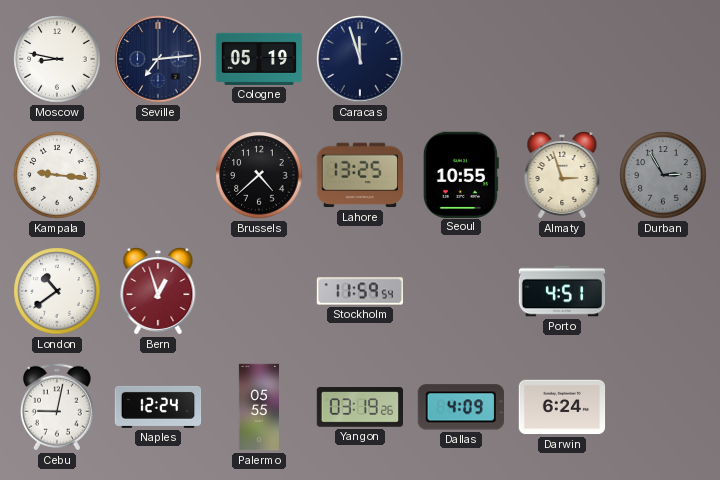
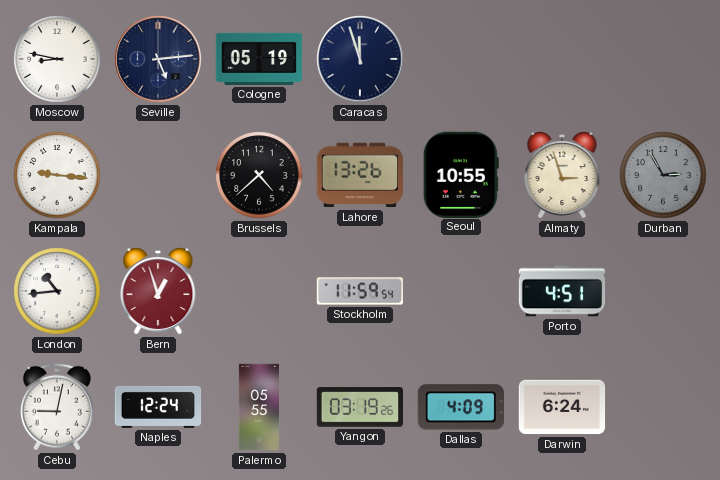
Seville: 7:14 -> 5:14
Lahore: 13:25 -> 13:26
London: 10:39 -> 10:44
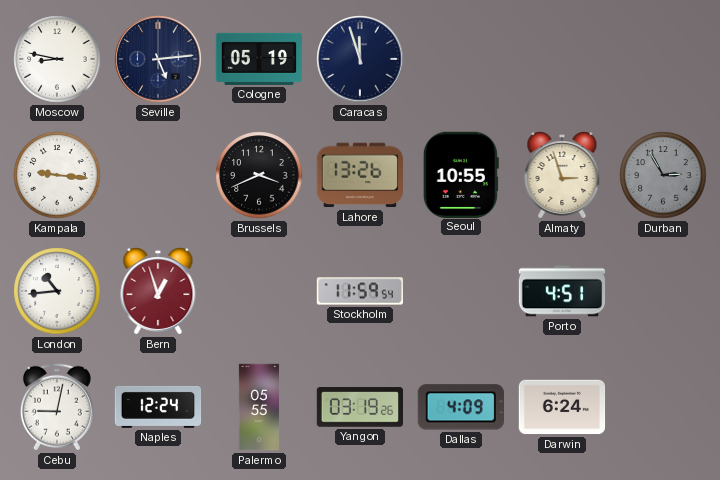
Brussels: 4:38 -> 3:41
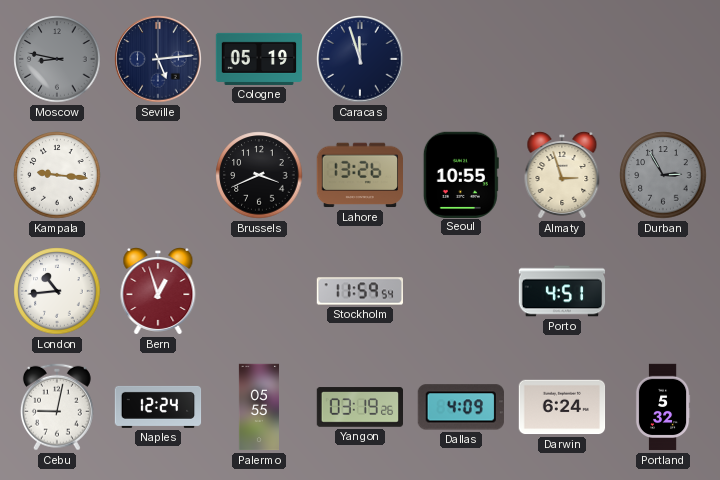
Moscow dial: white -> grey
Portland: none -> 5:32
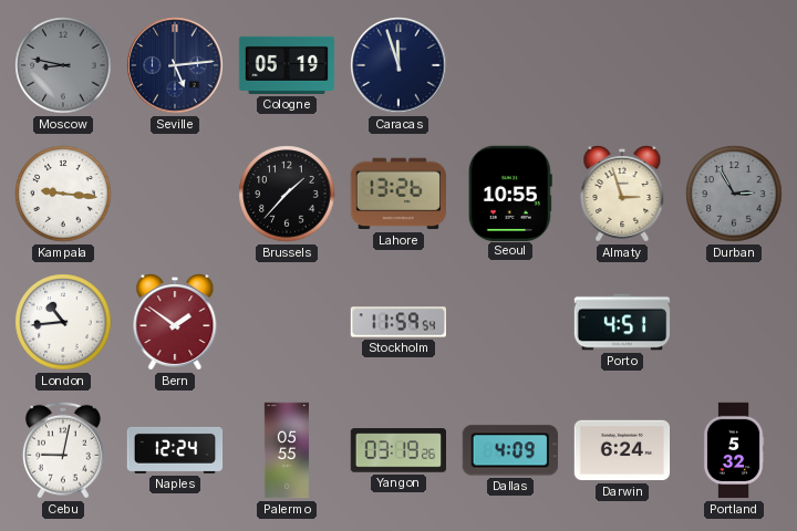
Brussels: 3:41 -> 1:37
Bern: 12:57 -> 1:51
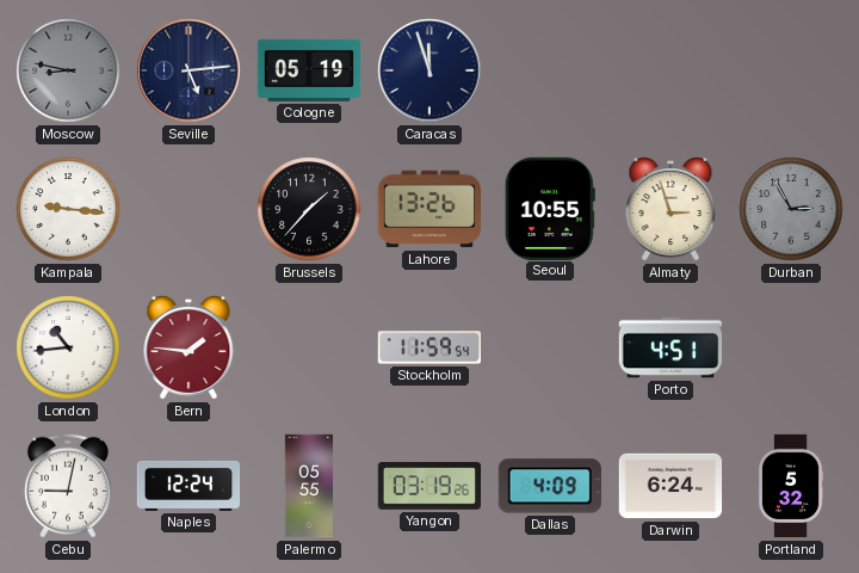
Bern: 1:51 -> 1:46
